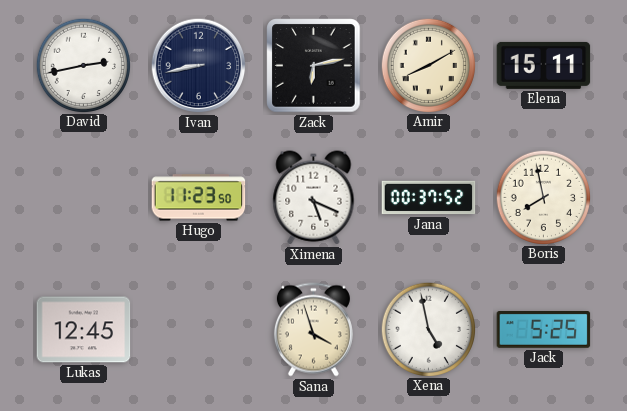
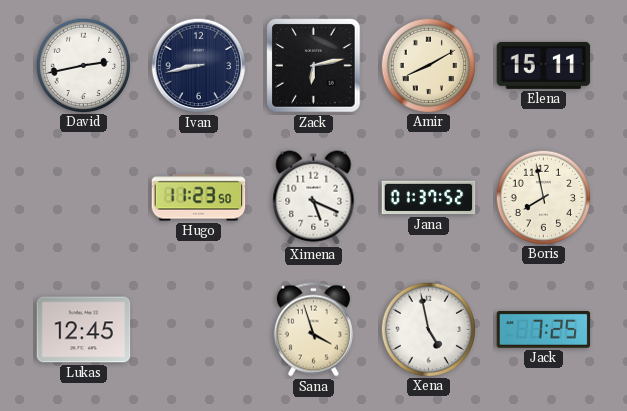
Jana: 00:37 -> 01:37
Jack: 5:25 -> 7:25
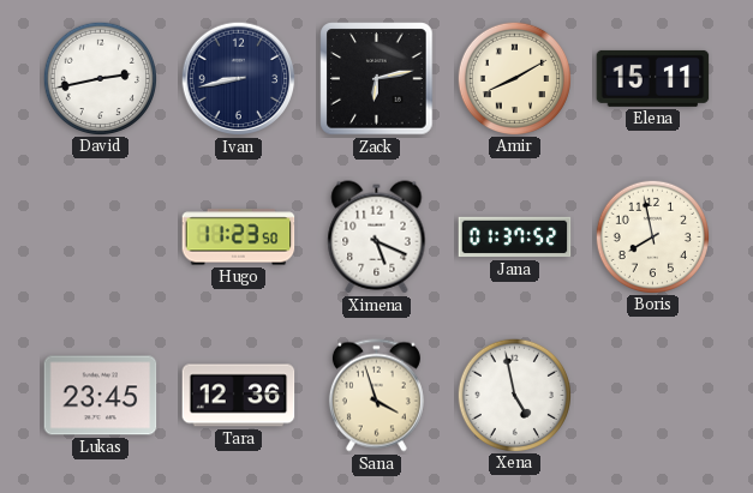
Lukas: 12:45 -> 23:45
Tara: none -> 12:36
Jack: 7:25 -> none
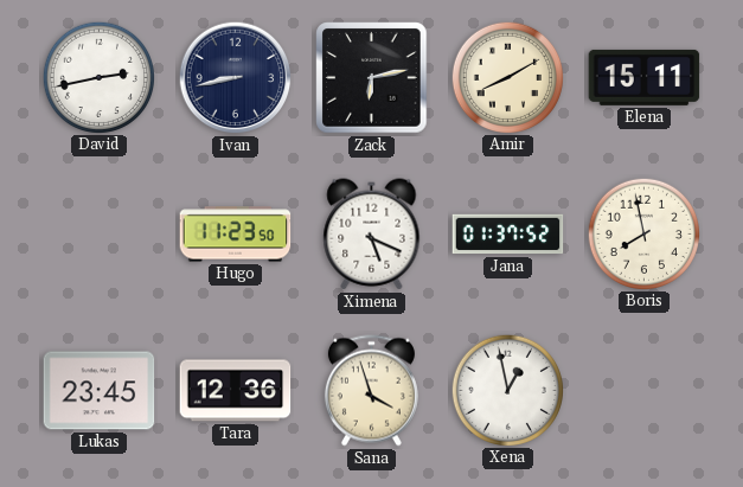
Xena: 4:58 -> 12:58
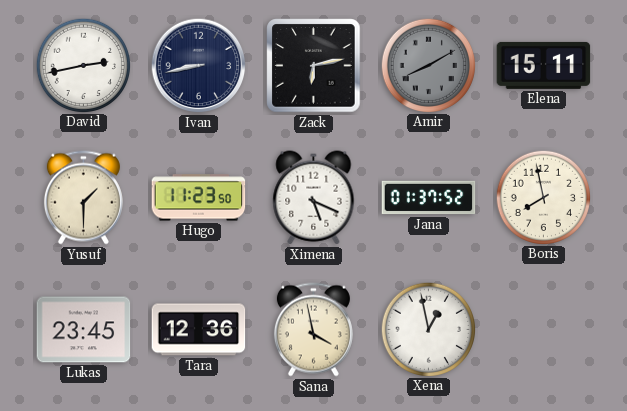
Amir dial: cream -> grey
Yusuf: none -> 1:30
Sana: 3:57 -> 3:58
